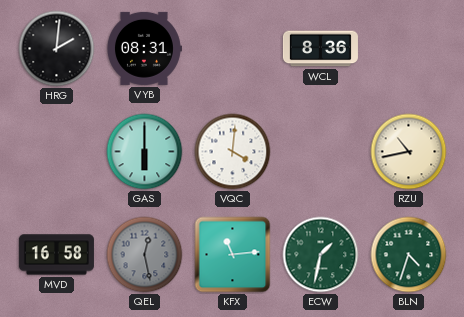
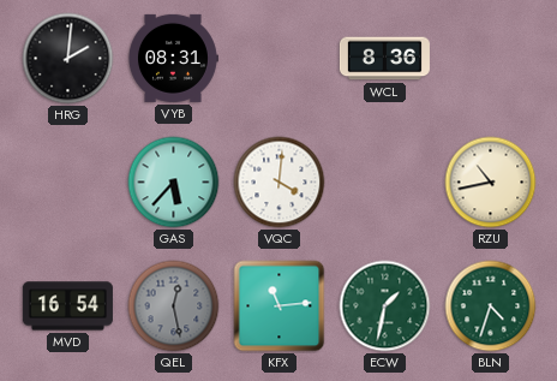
GAS: 6:00 -> 5:37
MVD: 16:58 -> 16:54
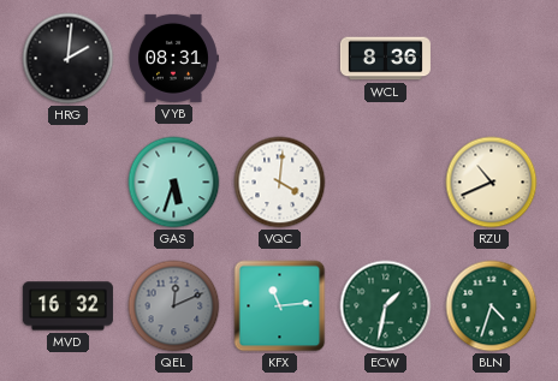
GAS: 5:37 -> 5:33
RZU: 10:43 -> 10:41
MVD: 16:54 -> 16:32
QEL: 12:28 -> 12:11
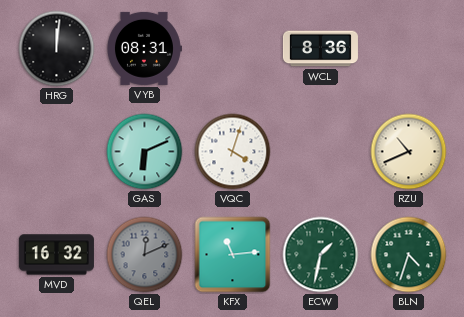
HRG: 2:01 -> 12:01
GAS: 5:33 -> 6:11
VQC: 4:01 -> 4:03
